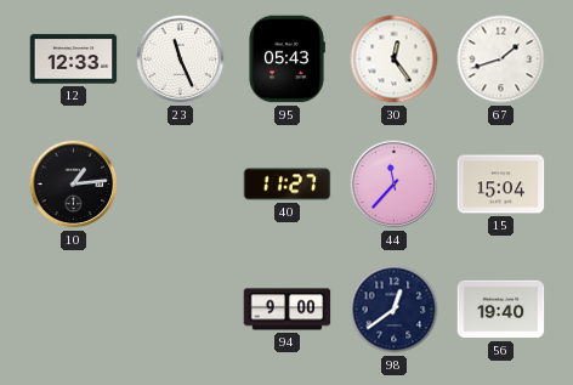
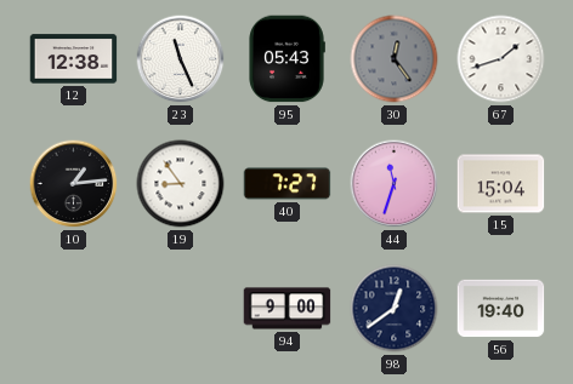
12: 12:33 -> 12:38
30 dial: white -> grey
19: none -> 8:54
40: 11:27 -> 7:27
44: 11:37 -> 11:33
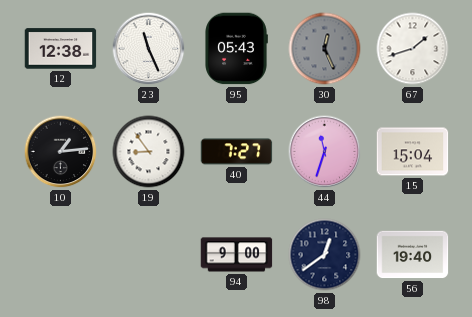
30: 12:24 -> 12:26
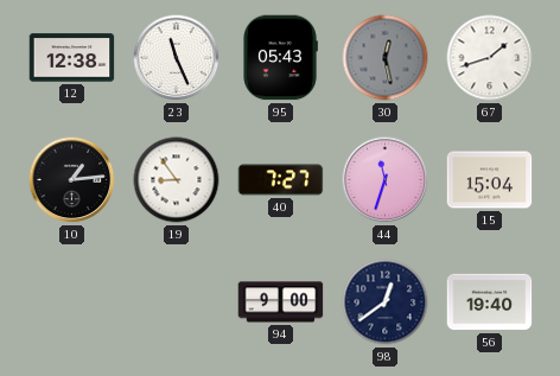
30: 12:26 -> 12:28
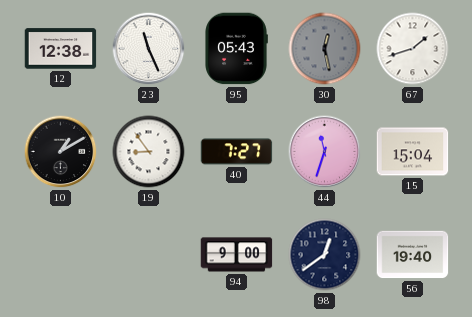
10: 1:14 -> 1:10
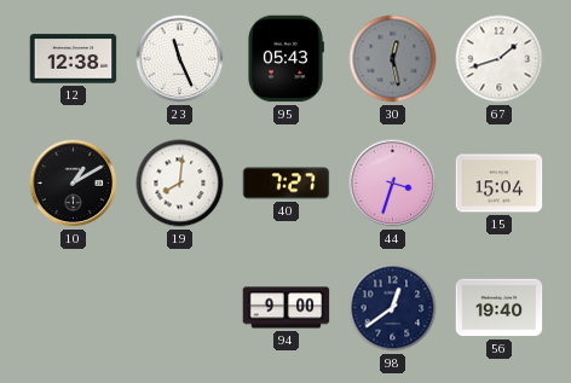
19: 8:54 -> 8:01
44: 11:33 -> 3:33
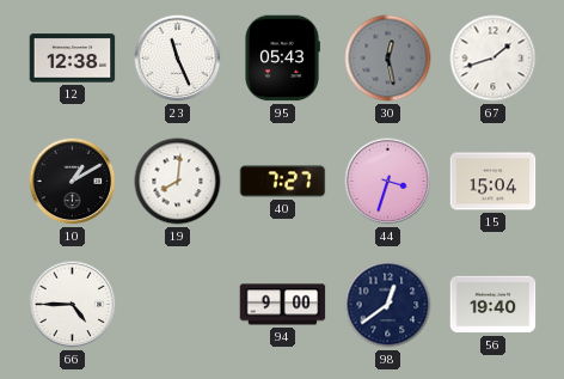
66: none -> 4:45
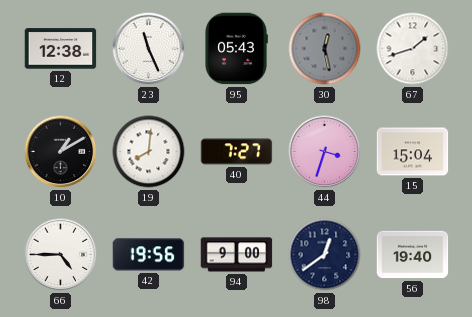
42: none -> 19:56
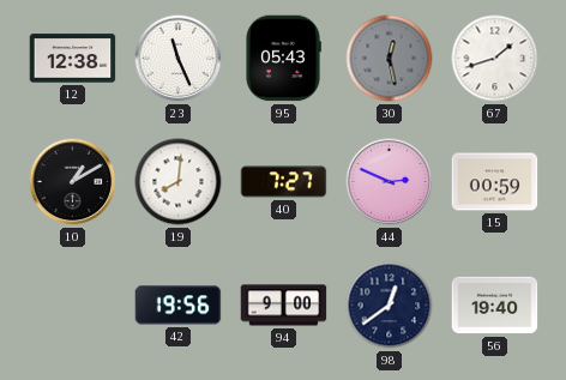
44: 3:33 -> 2:49
15: 15:04 -> 00:59
66: 4:45 -> none
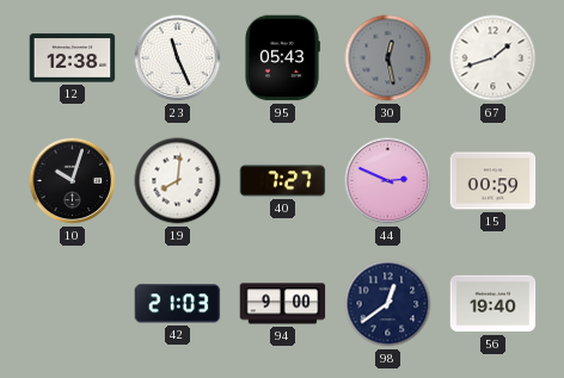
10: 1:10 -> 10:03
42: 19:56 -> 21:03
